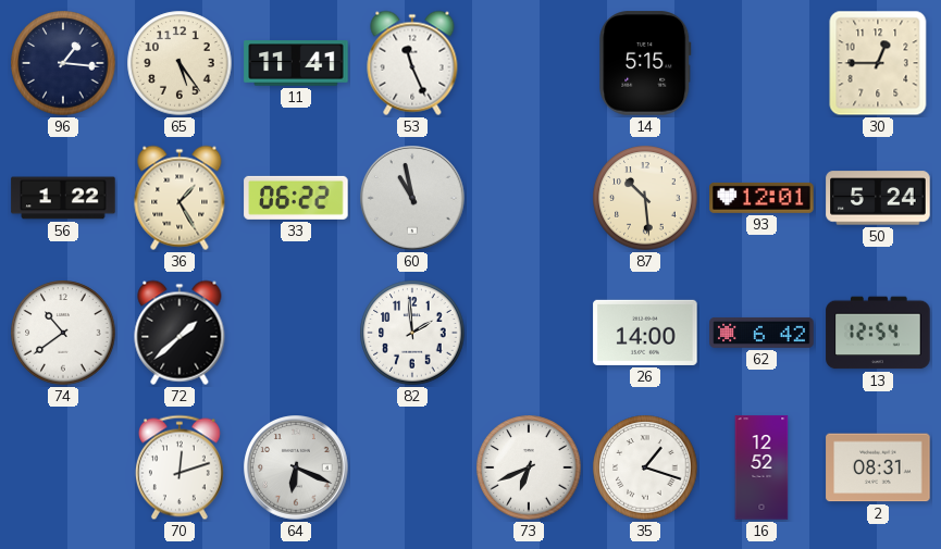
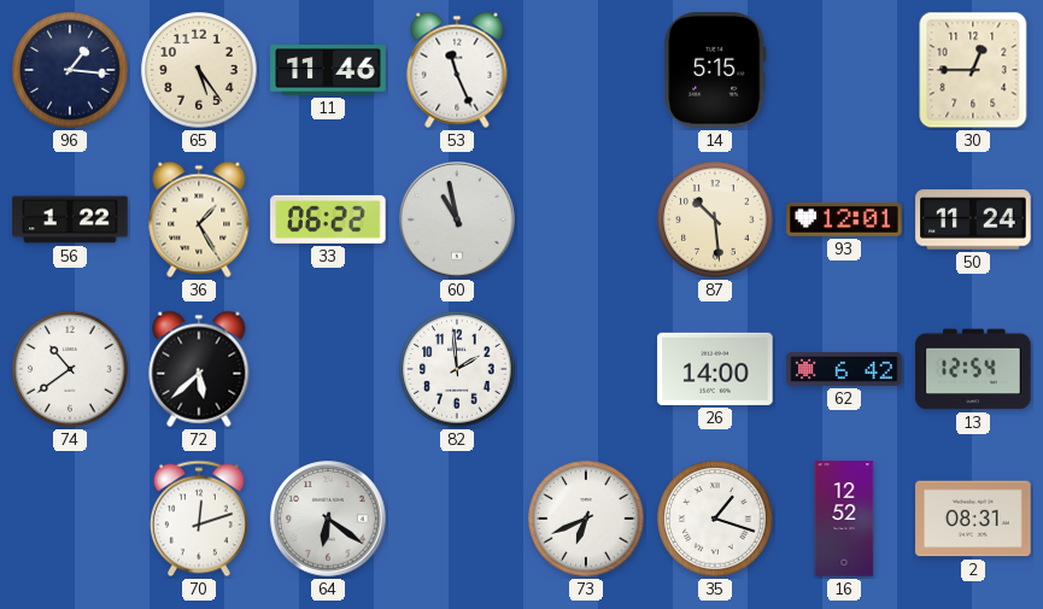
11: 11:41 -> 11:46
50: 5:24 -> 11:24
72: 1:38 -> 5:38
64: 6:19 -> 6:21
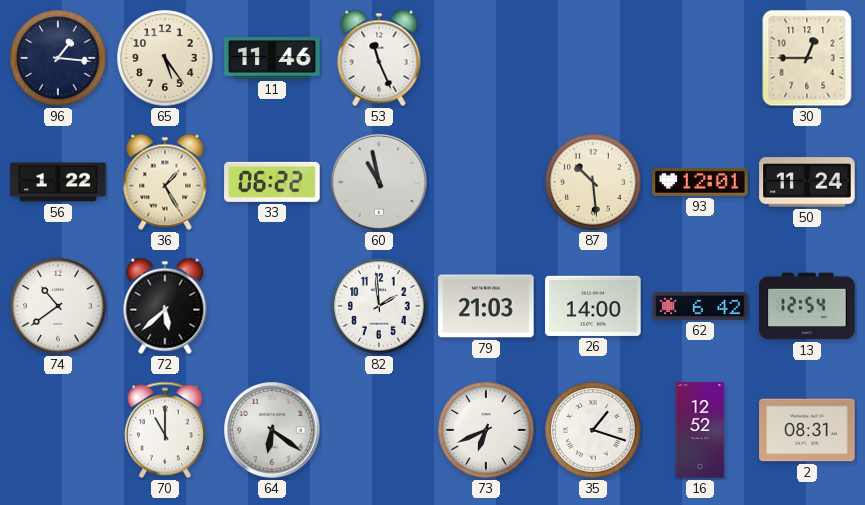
14: 5:15 -> none
79: none -> 21:03
70: 12:12 -> 11:00
